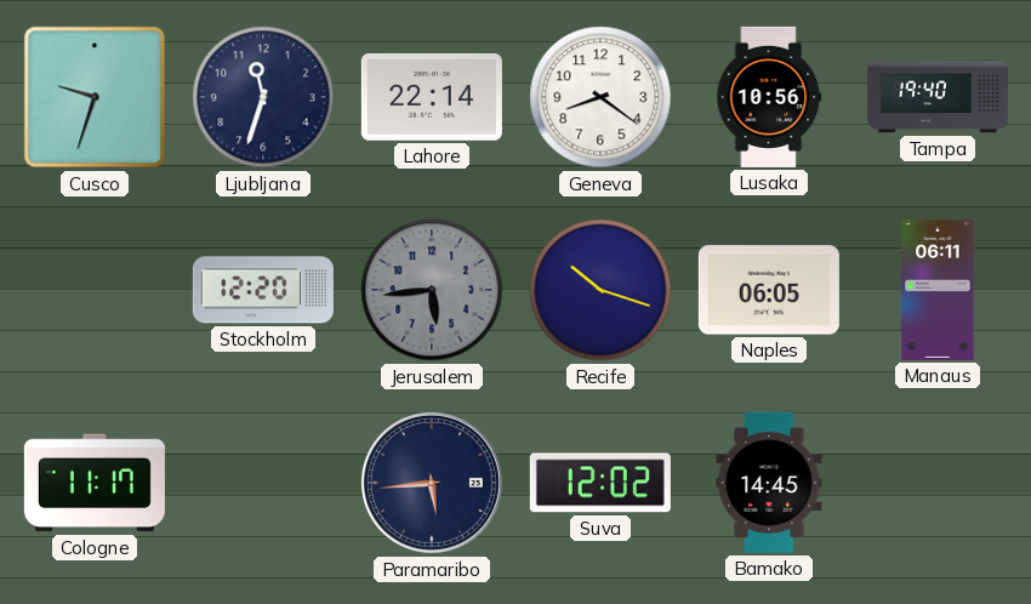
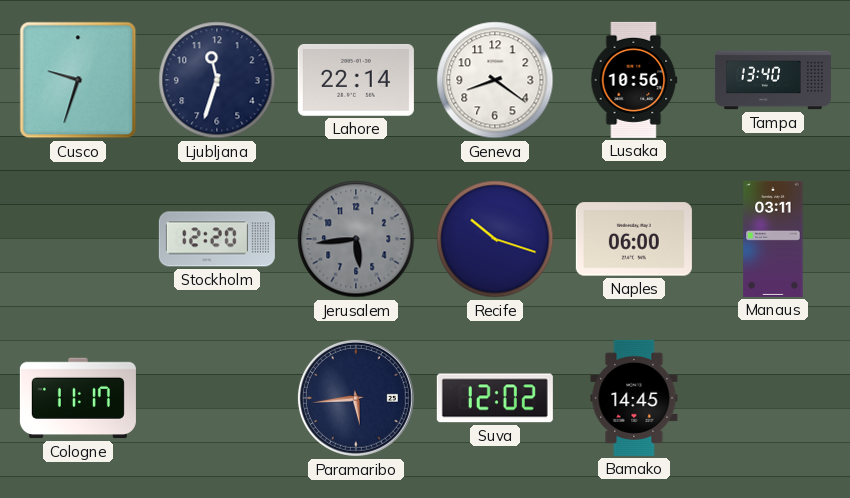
Tampa: 19:40 -> 13:40
Naples: 06:05 -> 06:00
Manaus: 06:11 -> 03:11
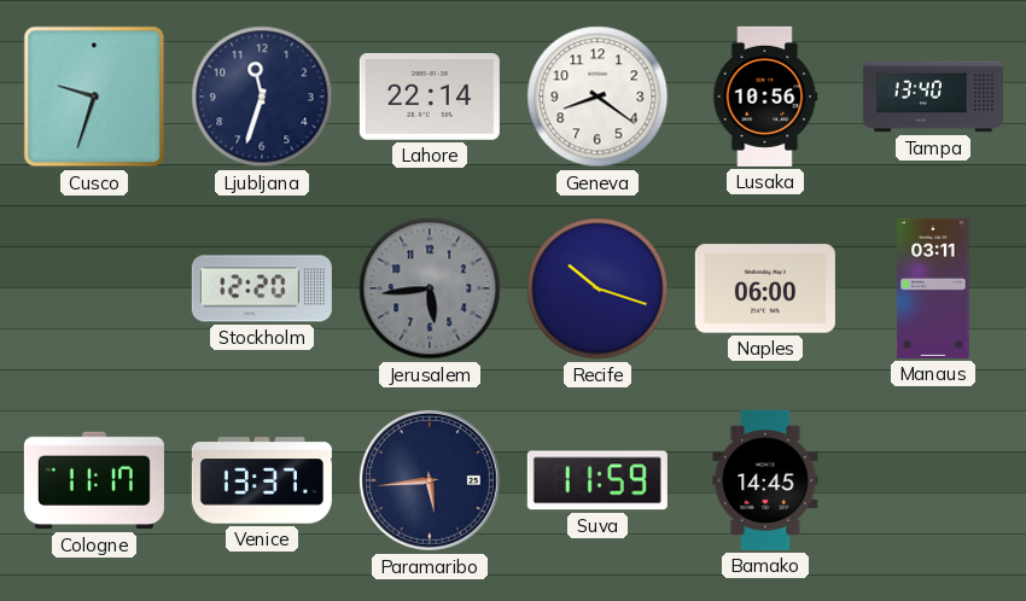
Venice: none -> 13:37
Suva: 12:02 -> 11:59
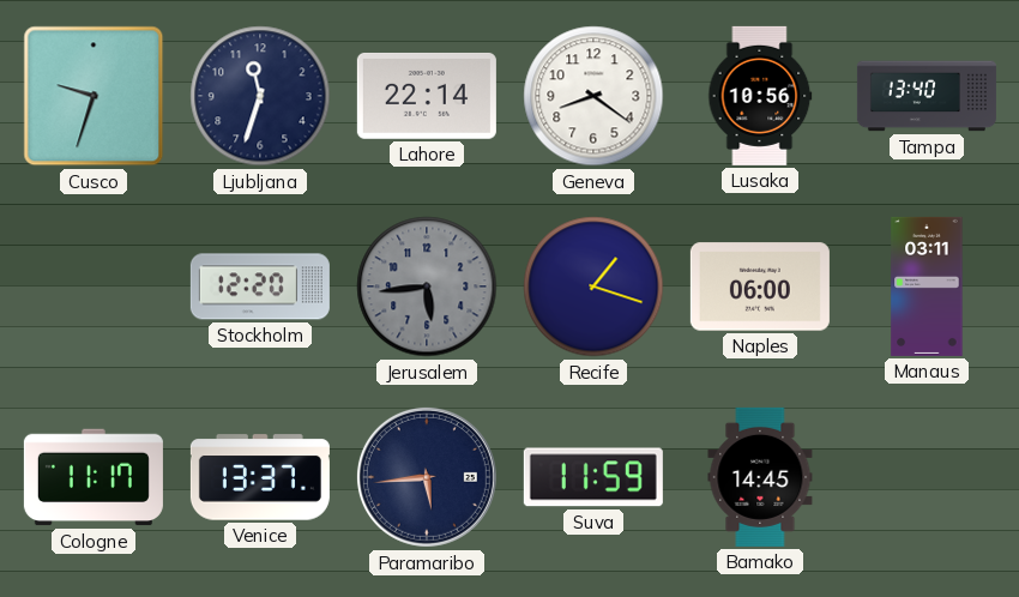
Recife: 10:18 -> 1:18
